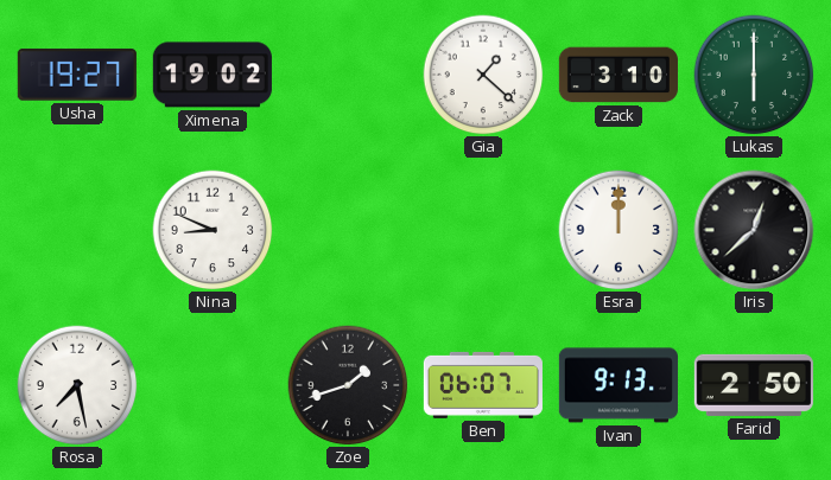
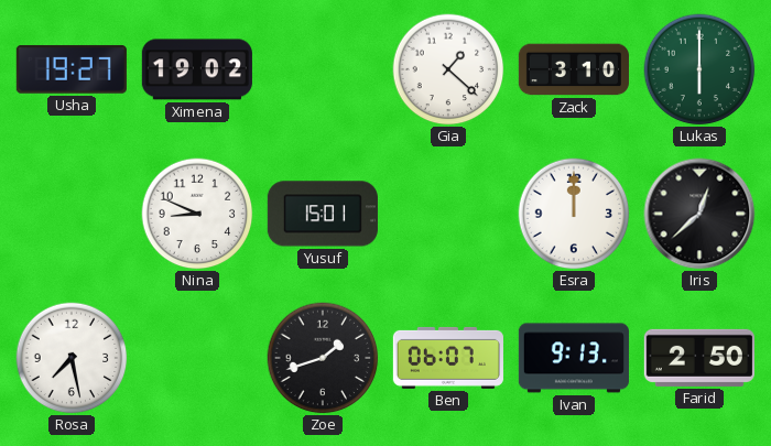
Yusuf: none -> 15:01
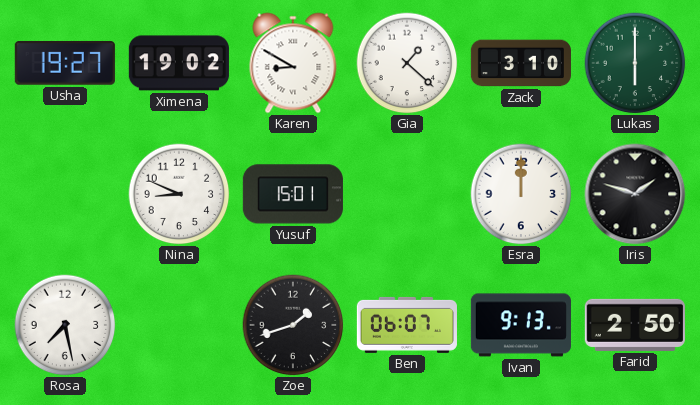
Karen: none -> 8:50
Iris: 12:38 -> 1:48
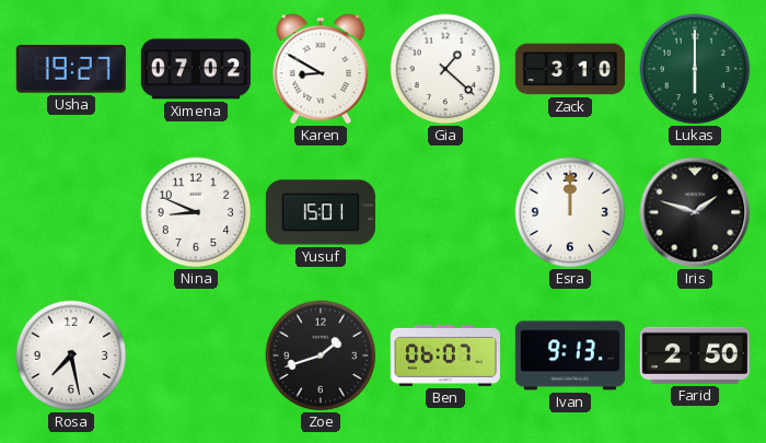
Ximena: 19:02 -> 07:02
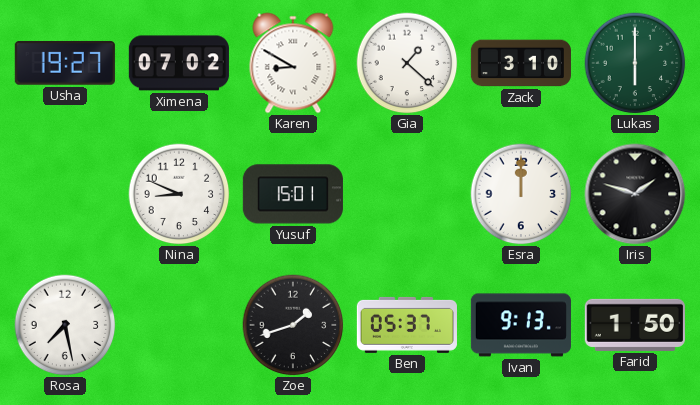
Ben: 06:07 -> 05:37
Farid: 2:50 -> 1:50
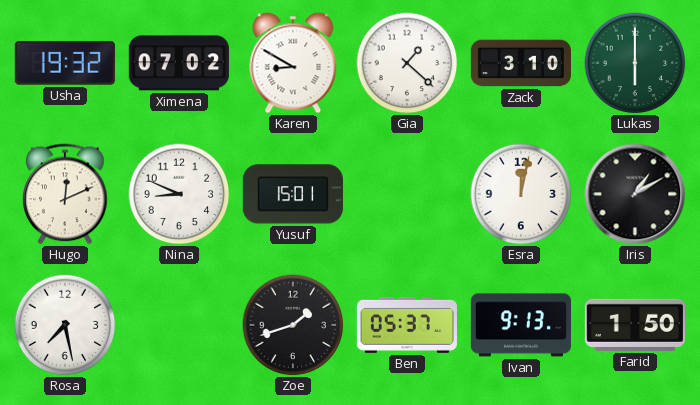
Usha: 19:27 -> 19:32
Hugo: none -> 12:11
Esra: 12:00 -> 12:02
Iris: 1:48 -> 1:10
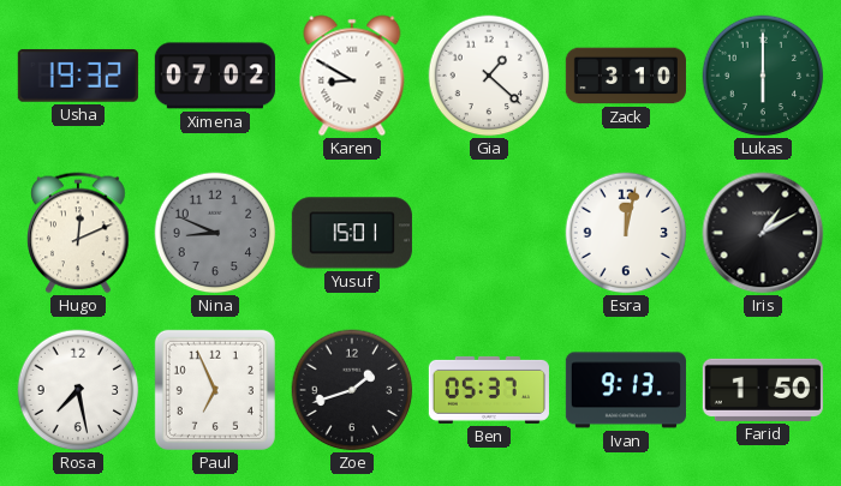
Nina dial: white -> grey
Paul: none -> 6:56
